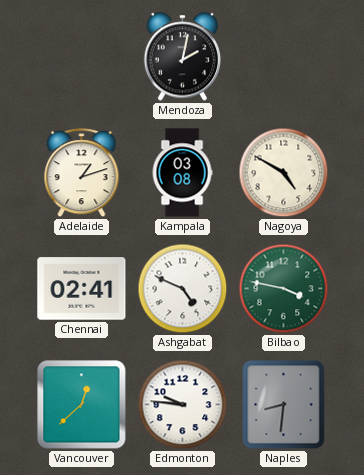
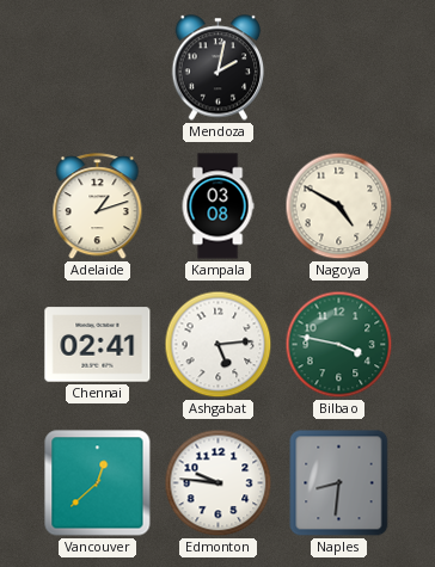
Ashgabat: 4:49 -> 5:14
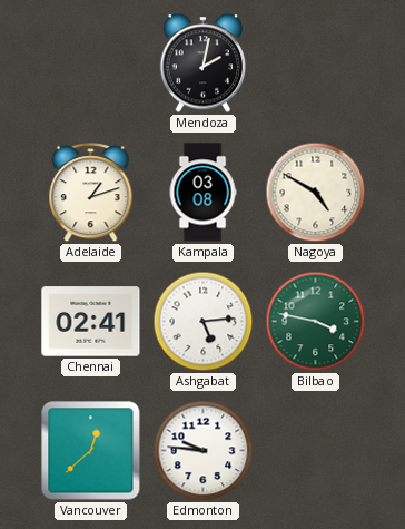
Naples: 8:31 -> none
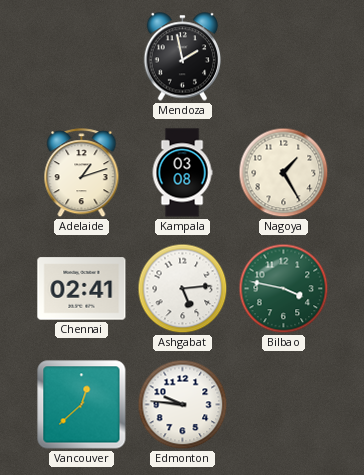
Mendoza: 2:02 -> 1:58
Nagoya: 4:50 -> 1:25
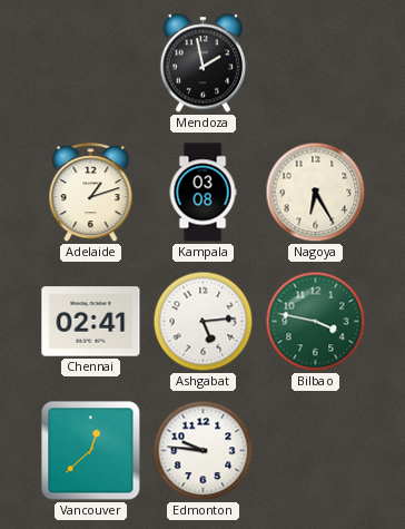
Nagoya: 1:25 -> 6:25
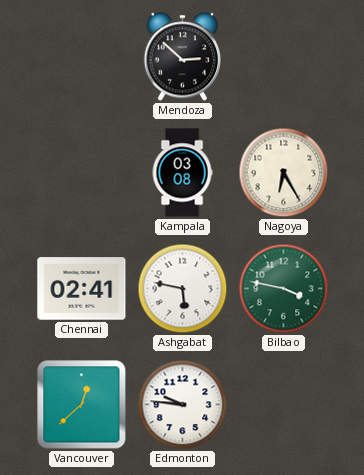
Mendoza: 1:58 -> 2:52
Adelaide: 1:12 -> none
Ashgabat: 5:14 -> 5:47
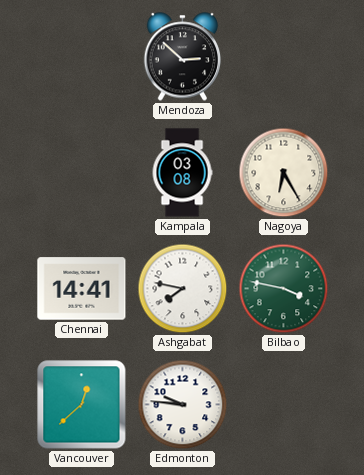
Chennai: 02:41 -> 14:41
Ashgabat: 5:47 -> 7:47
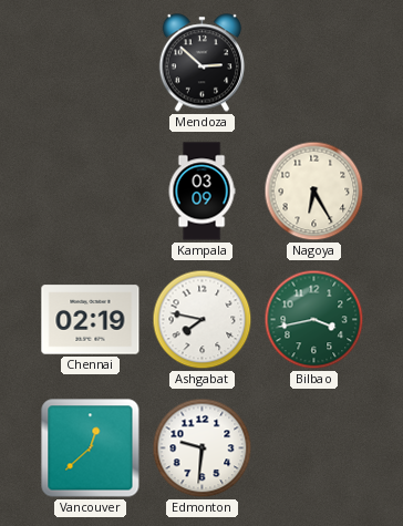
Kampala: 03:08 -> 03:09
Chennai: 14:41 -> 02:19
Bilbao: 3:47 -> 3:43
Edmonton: 9:46 -> 9:31
